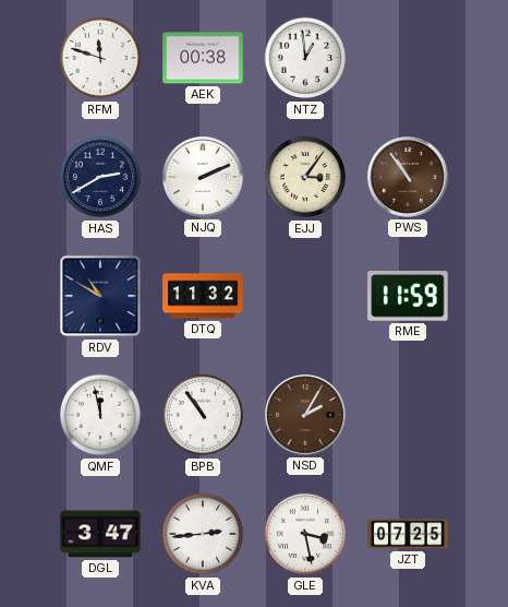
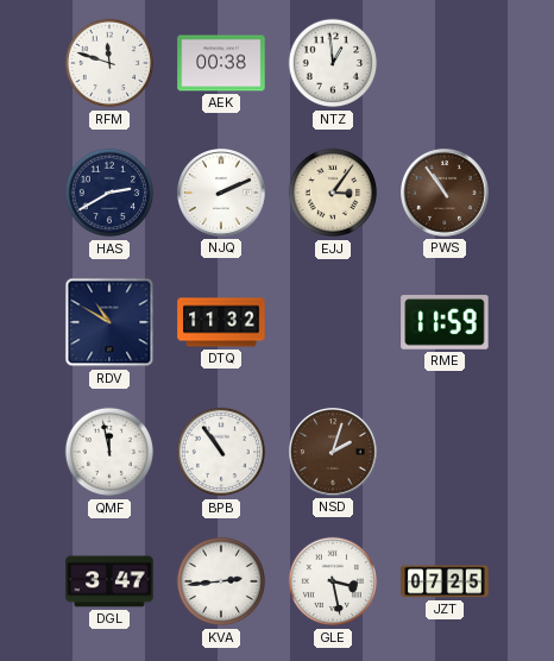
NSD: 2:05 -> 2:03
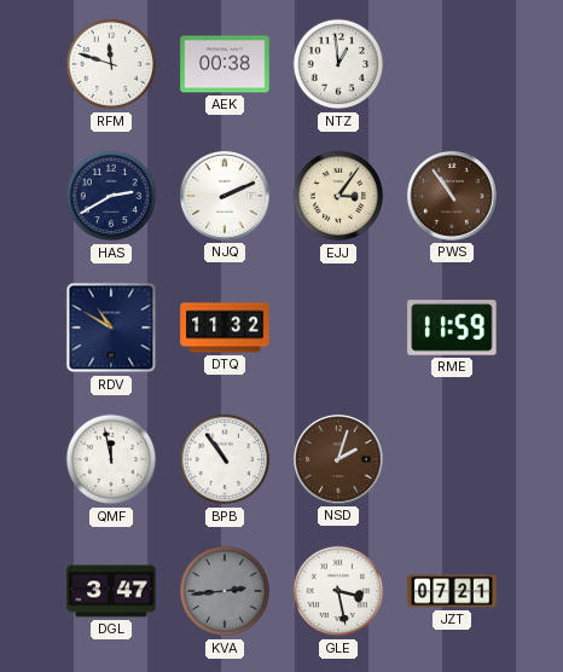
KVA dial: white -> grey
JZT: 07:25 -> 07:21
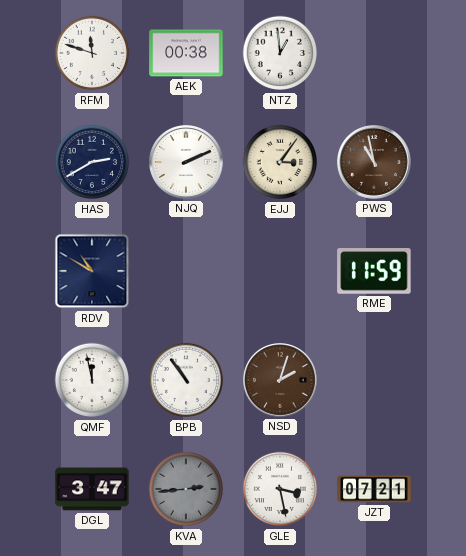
PWS: 10:54 -> 10:58
DTQ: 11:32 -> none
